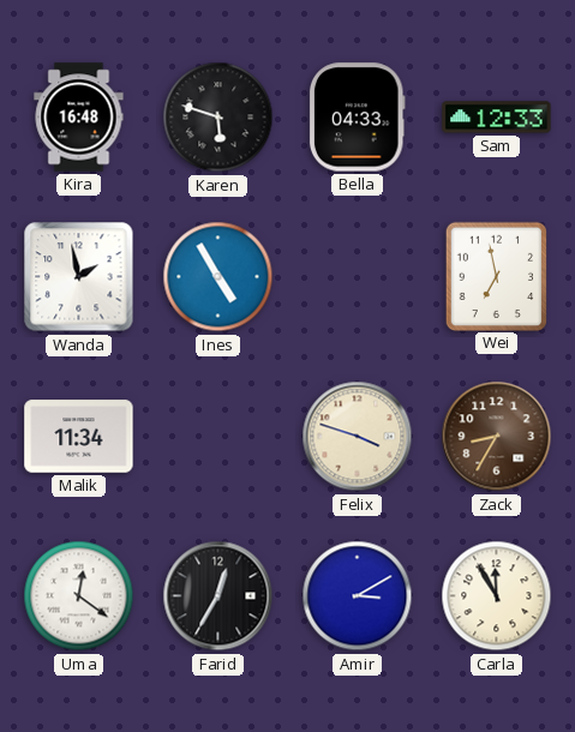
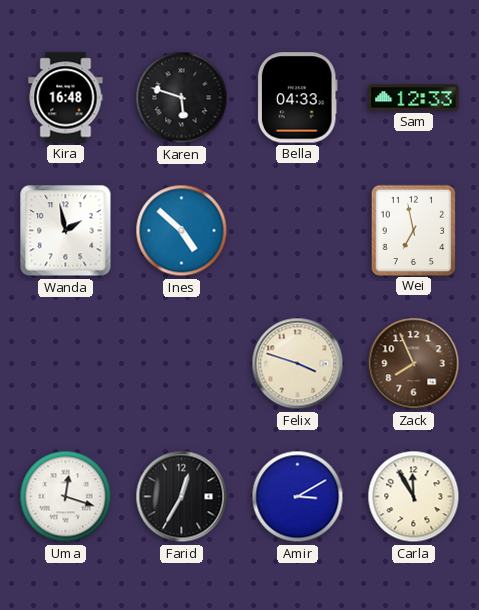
Ines: 4:55 -> 4:52
Malik: 11:34 -> none
Zack: 8:35 -> 7:56
Uma: 12:21 -> 12:18
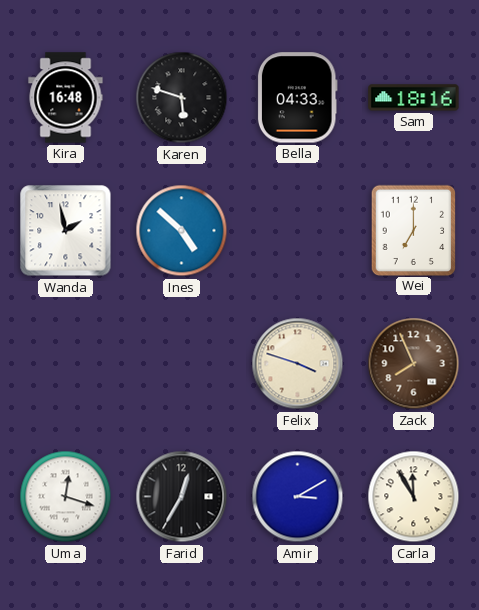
Sam: 12:33 -> 18:16
Wei: 6:58 -> 7:00
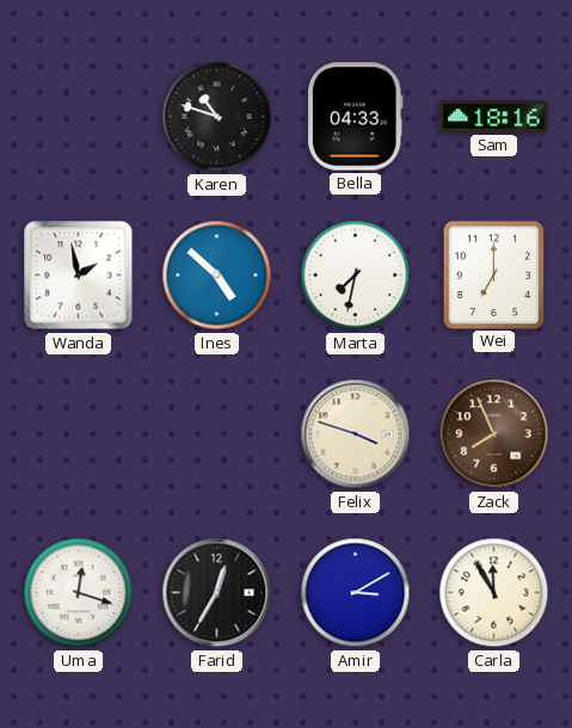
Kira: 16:48 -> none
Karen: 5:48 -> 10:48
Marta: none -> 7:32
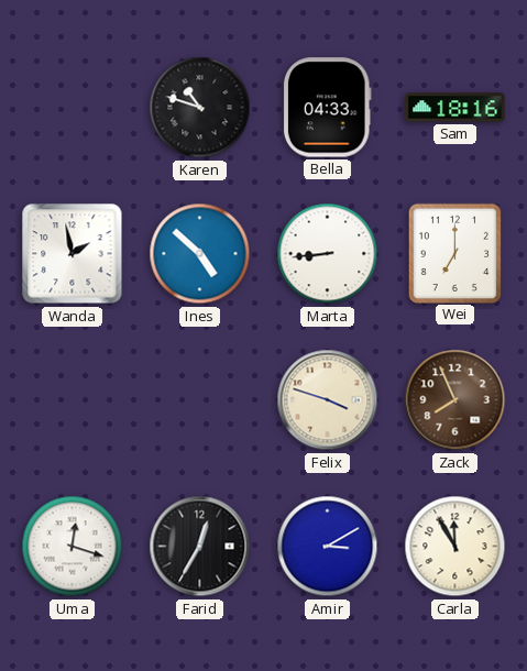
Marta: 7:32 -> 8:44
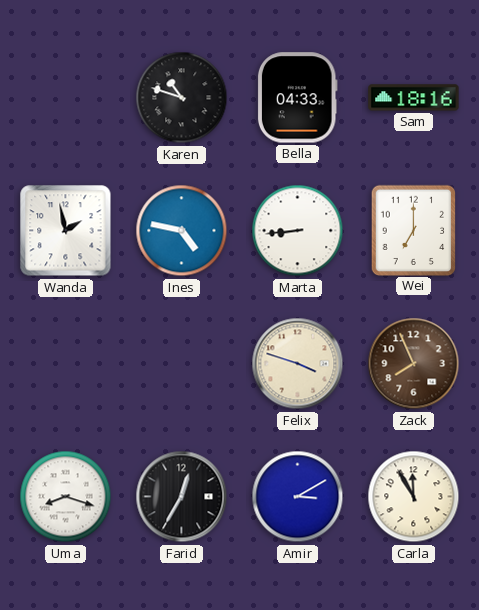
Ines: 4:52 -> 4:47
Uma: 12:18 -> 8:18
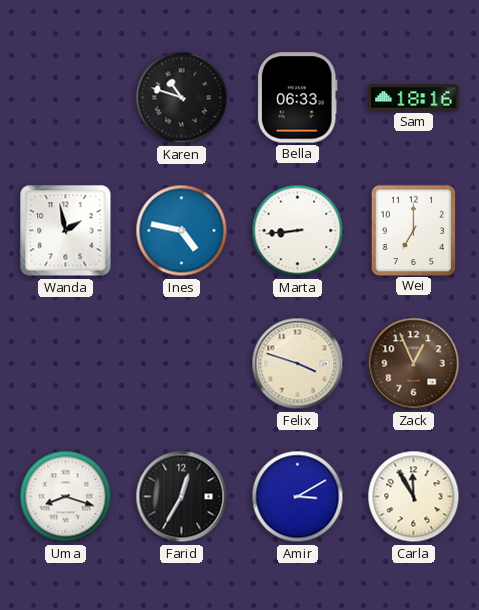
Bella: 04:33 -> 06:33
Zack: 7:56 -> 12:56
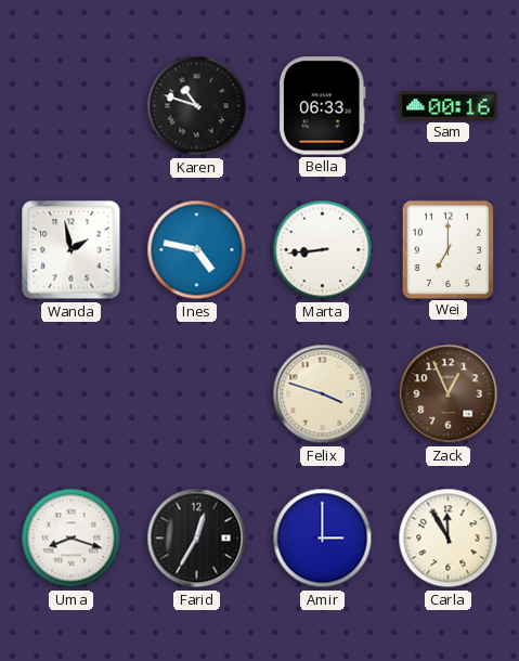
Sam: 18:16 -> 00:16
Amir: 3:10 -> 3:00
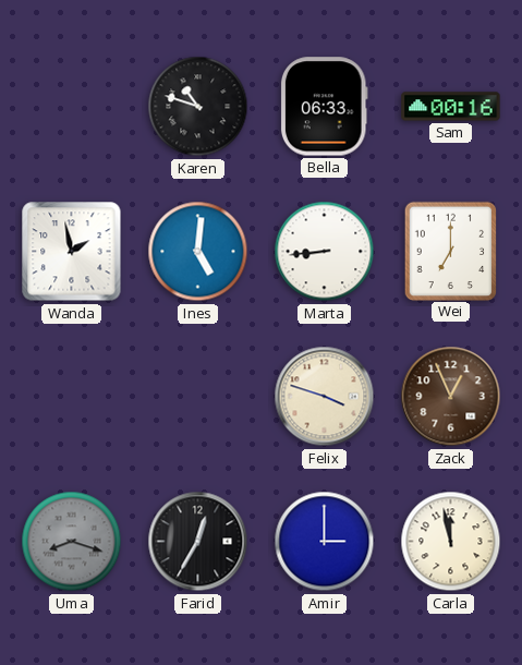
Ines: 4:47 -> 5:01
Uma dial: white -> grey
Carla: 11:55 -> 11:58
